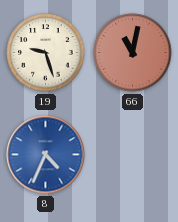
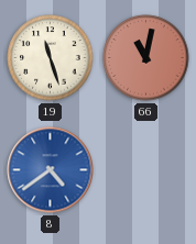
19: 9:27 -> 11:27
8: 4:34 -> 4:39
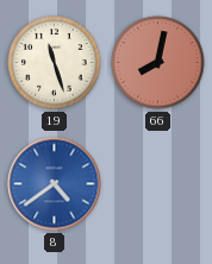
66: 11:02 -> 8:02
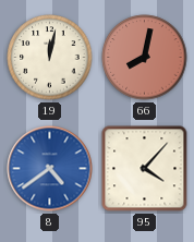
19: 11:27 -> 12:02
95: none -> 4:07
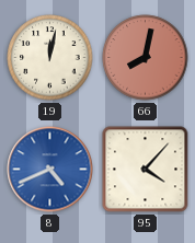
8: 4:39 -> 4:41
